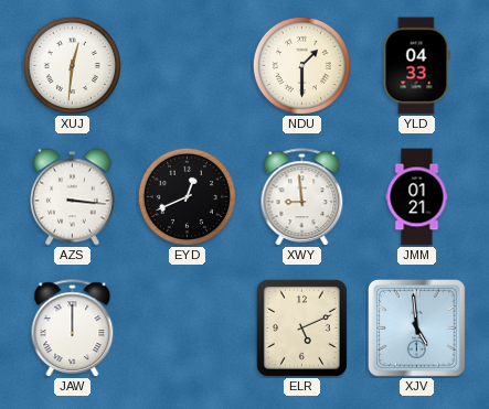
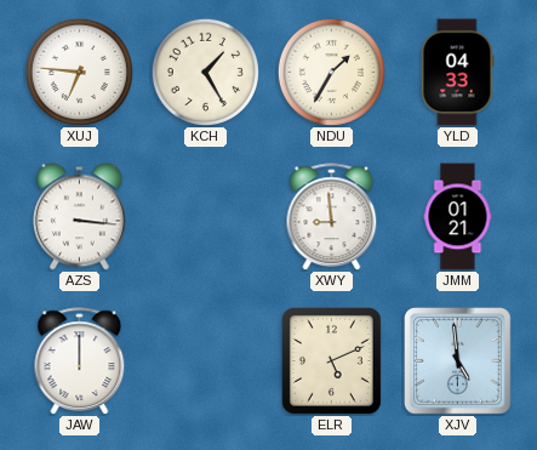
XUJ: 12:31 -> 6:46
KCH: none -> 1:25
NDU: 1:30 -> 1:35
EYD: 12:41 -> none
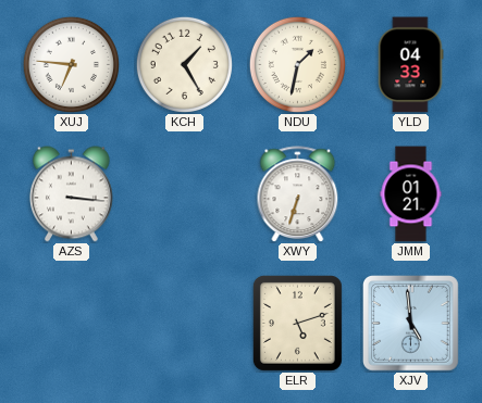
NDU: 1:35 -> 1:32
XWY: 8:59 -> 6:33
JAW: 12:00 -> none
ELR: 5:11 -> 5:12
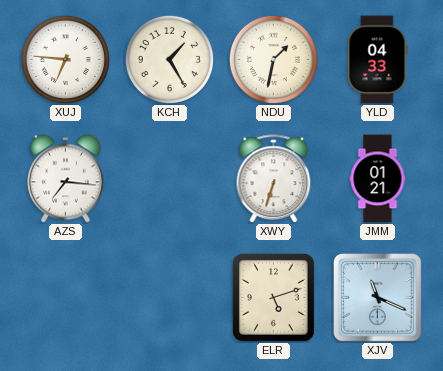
AZS: 3:16 -> 7:16
XJV: 4:59 -> 11:19
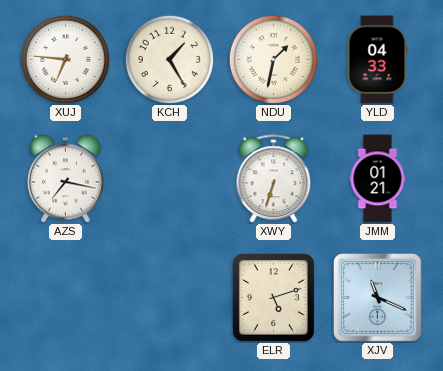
AZS: 7:16 -> 7:17
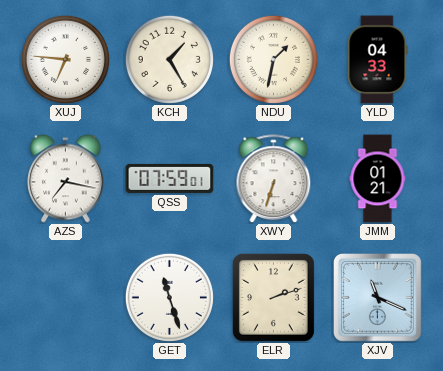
QSS: none -> 07:59
GET: none -> 11:27
ELR: 5:12 -> 2:12
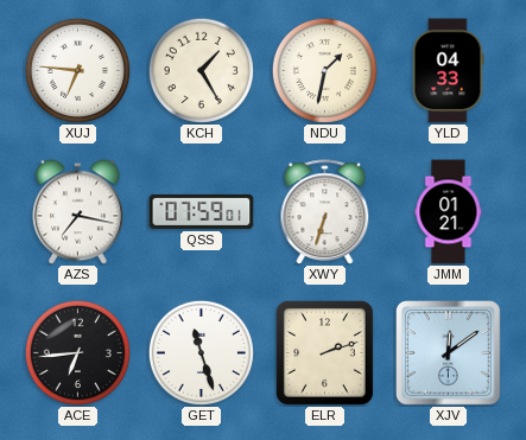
ACE: none -> 6:44
XJV: 11:19 -> 12:09
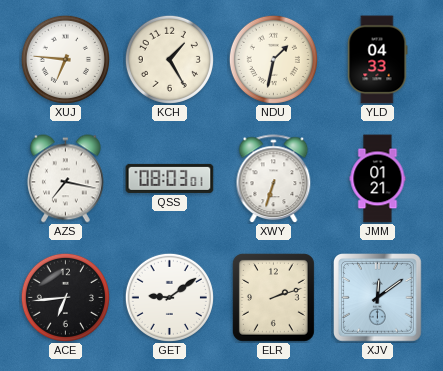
QSS: 07:59 -> 08:03
GET: 11:27 -> 9:09
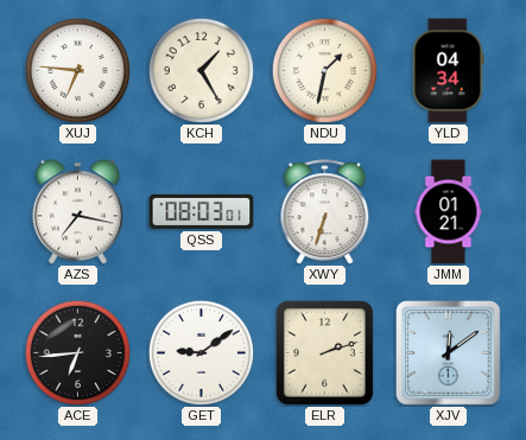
YLD: 04:33 -> 04:34
